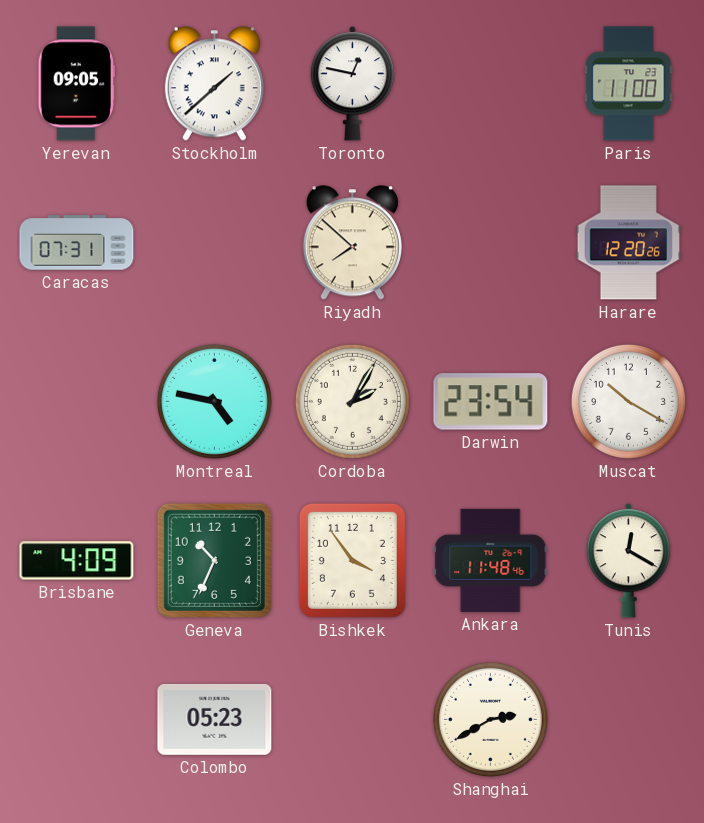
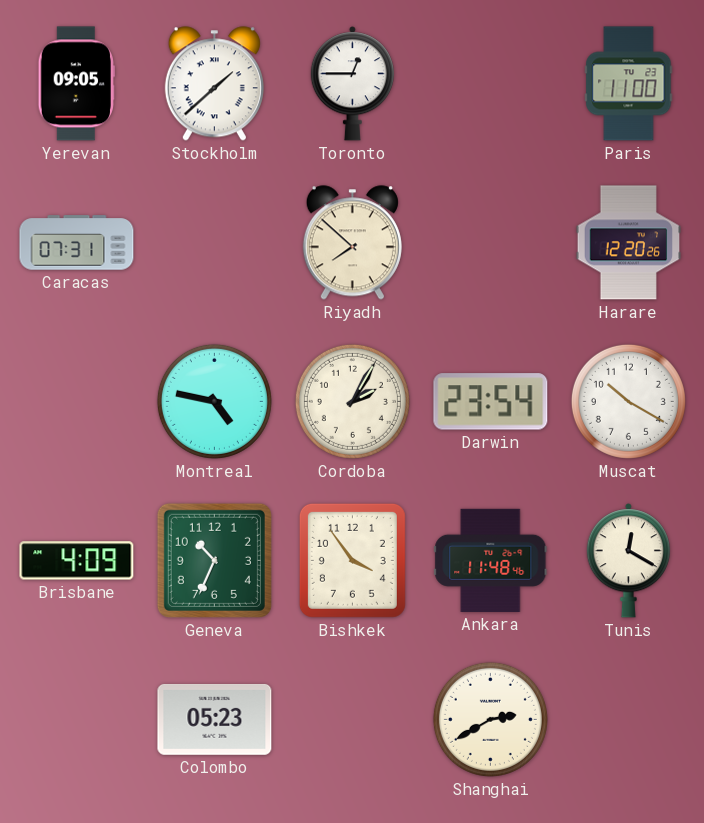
Toronto: 12:47 -> 12:45
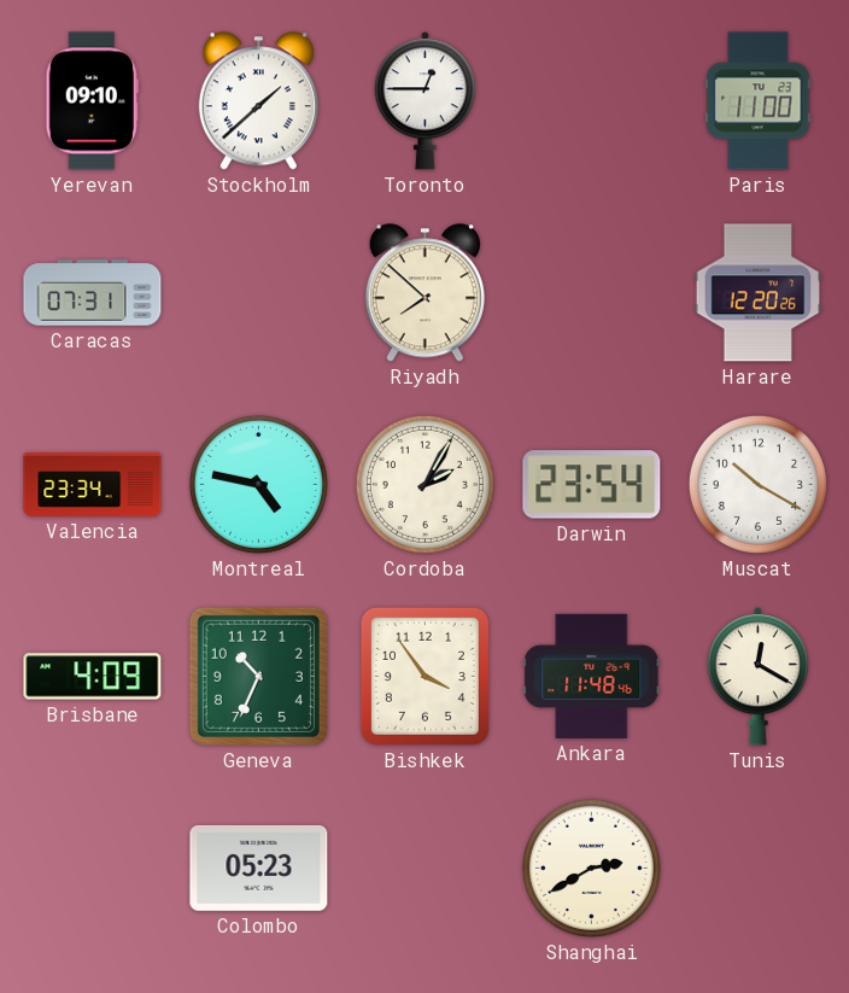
Yerevan: 09:05 -> 09:10
Valencia: none -> 23:34
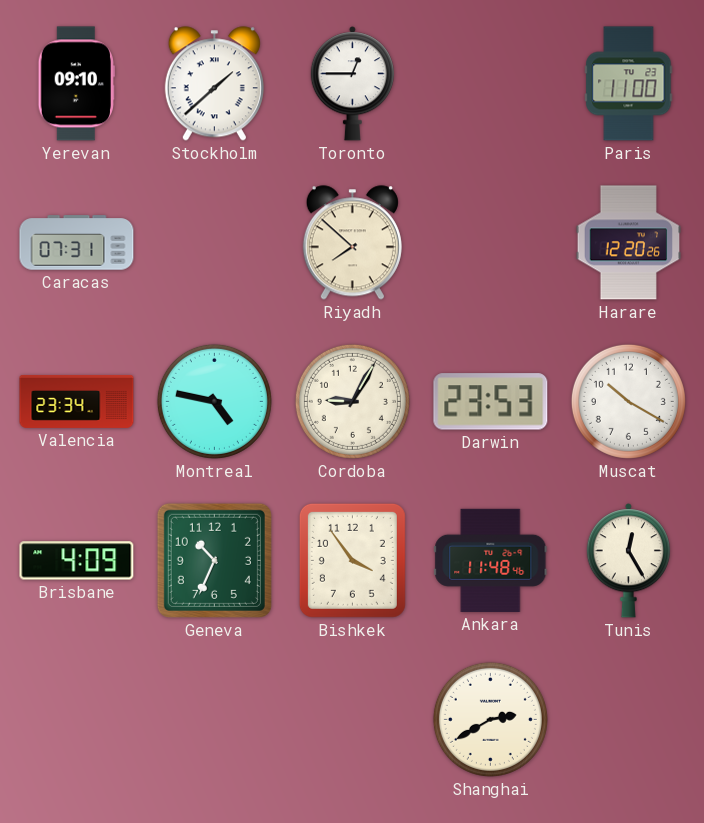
Cordoba: 2:05 -> 9:05
Darwin: 23:54 -> 23:53
Tunis: 12:20 -> 12:25
Colombo: 05:23 -> none
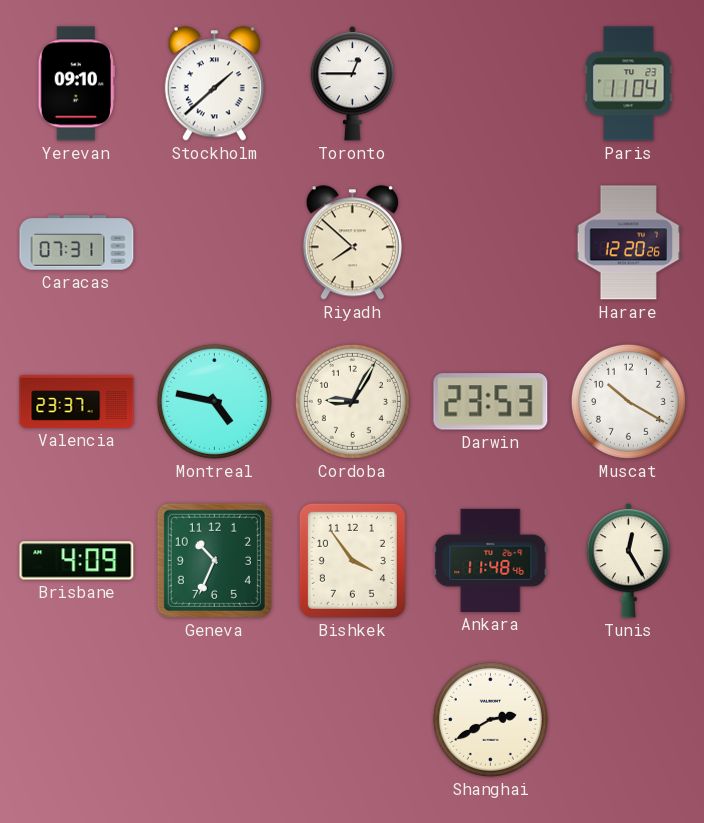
Paris: 11:00 -> 11:04
Valencia: 23:34 -> 23:37
